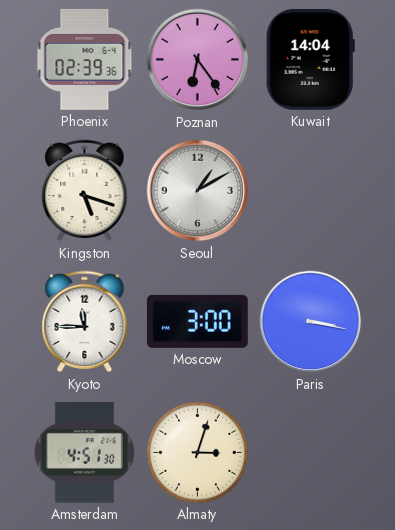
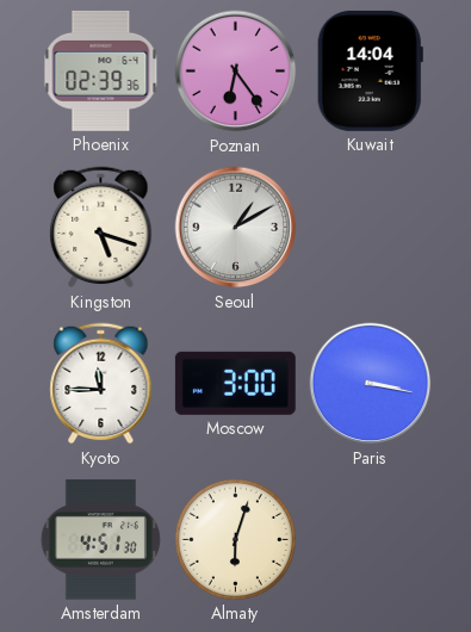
Almaty: 3:03 -> 6:03
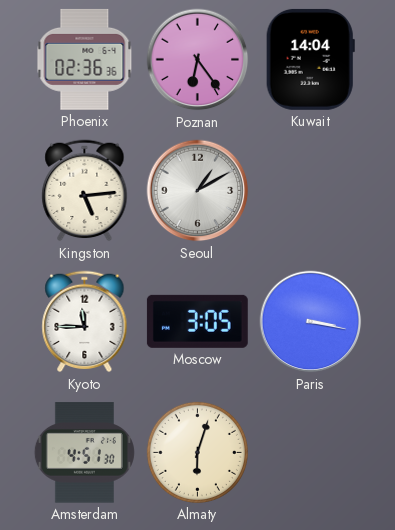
Phoenix: 02:39 -> 02:36
Kingston: 5:18 -> 5:14
Moscow: 3:00 -> 3:05
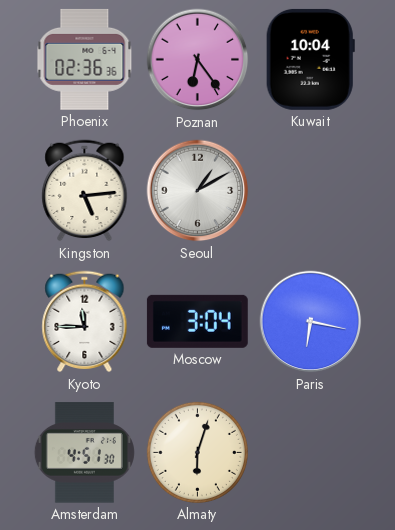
Kuwait: 14:04 -> 10:04
Moscow: 3:05 -> 3:04
Paris: 3:17 -> 6:17
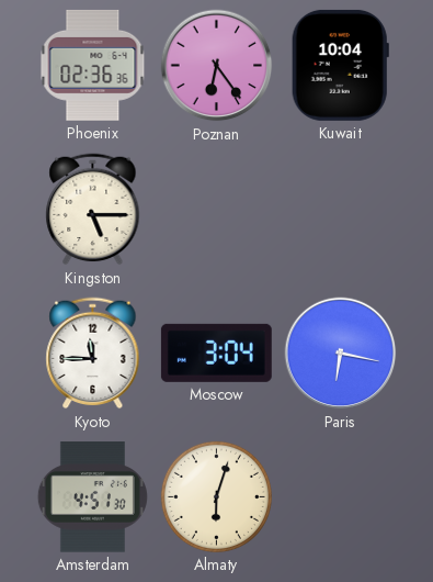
Kingston: 5:14 -> 5:15
Seoul: 1:10 -> none
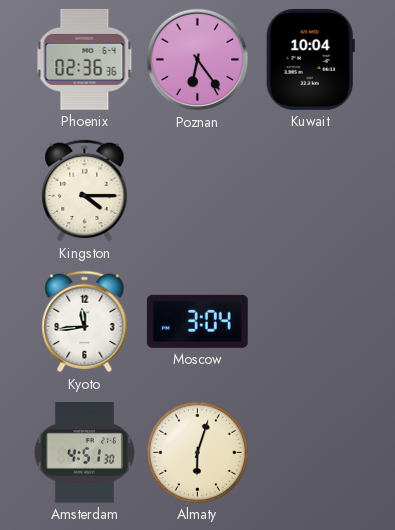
Kingston: 5:15 -> 4:15
Kyoto: 11:45 -> 11:44
Paris: 6:17 -> none
